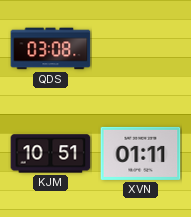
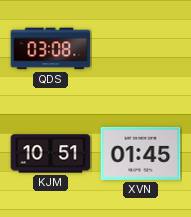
XVN: 01:11 -> 01:45
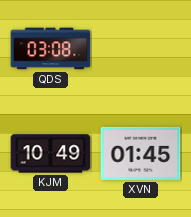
KJM: 10:51 -> 10:49
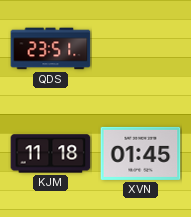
QDS: 03:08 -> 23:51
KJM: 10:49 -> 11:18
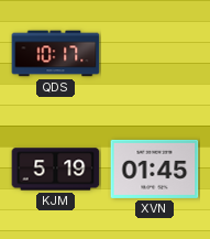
QDS: 23:51 -> 10:17
KJM: 11:18 -> 5:19
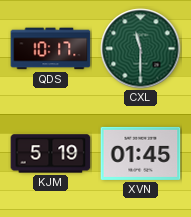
CXL: none -> 11:30
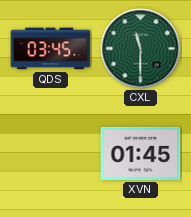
QDS: 10:17 -> 03:45
KJM: 5:19 -> none
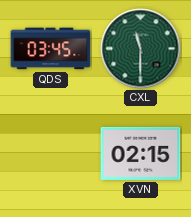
XVN: 01:45 -> 02:15
